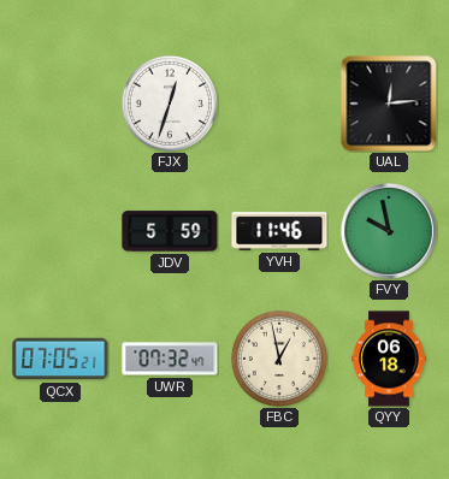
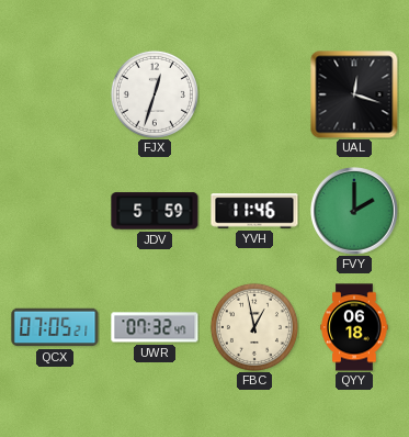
UAL: 12:14 -> 12:18
FVY: 9:58 -> 2:00
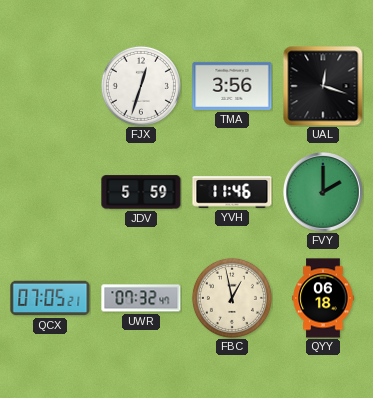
TMA: none -> 3:56
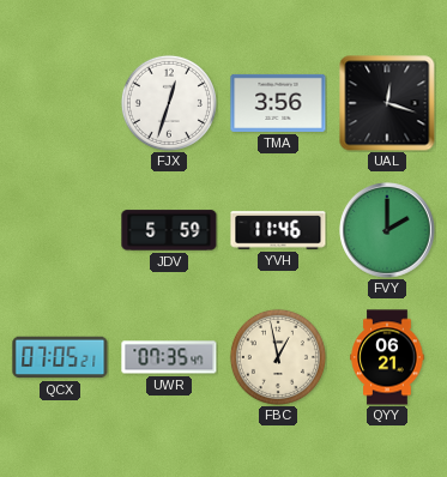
UWR: 07:32 -> 07:35
QYY: 06:18 -> 06:21
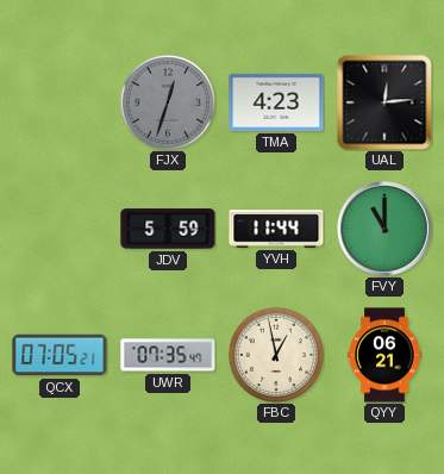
FJX dial: white -> grey
TMA: 3:56 -> 4:23
UAL: 12:18 -> 12:14
YVH: 11:46 -> 11:44
FVY: 2:00 -> 11:00
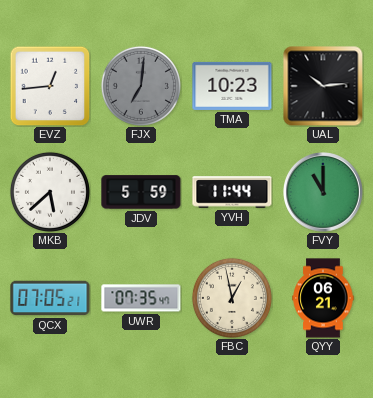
EVZ: none -> 12:44
FJX: 12:33 -> 7:01
TMA: 4:23 -> 10:23
UAL: 12:14 -> 10:14
MKB: none -> 5:38
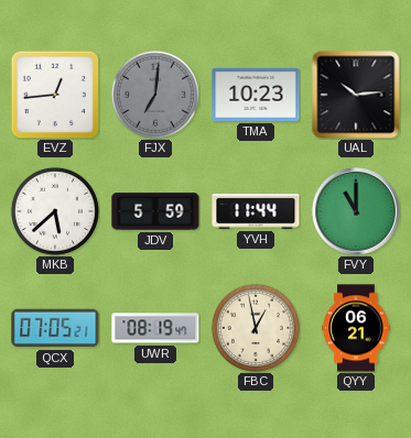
UWR: 07:35 -> 08:19
